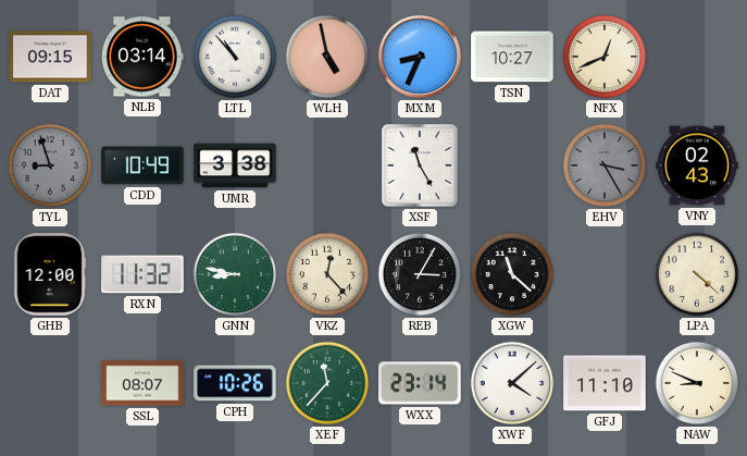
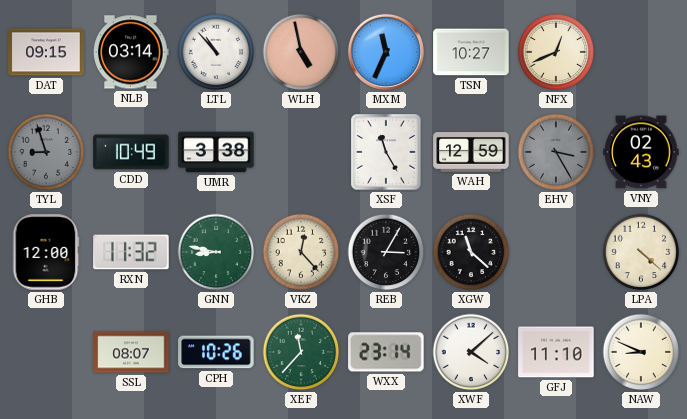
MXM: 8:34 -> 11:34
WAH: none -> 12:59
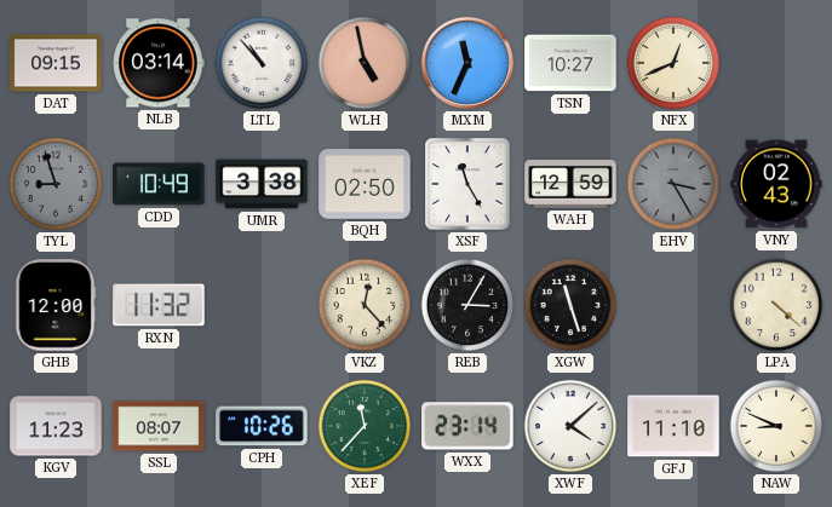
BQH: none -> 02:50
GNN: 8:47 -> none
XGW: 11:22 -> 11:27
KGV: none -> 11:23
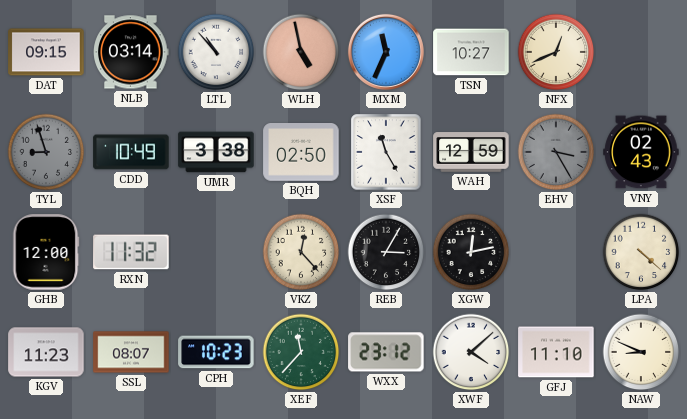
XGW: 11:27 -> 12:13
CPH: 10:26 -> 10:23
WXX: 23:14 -> 23:12
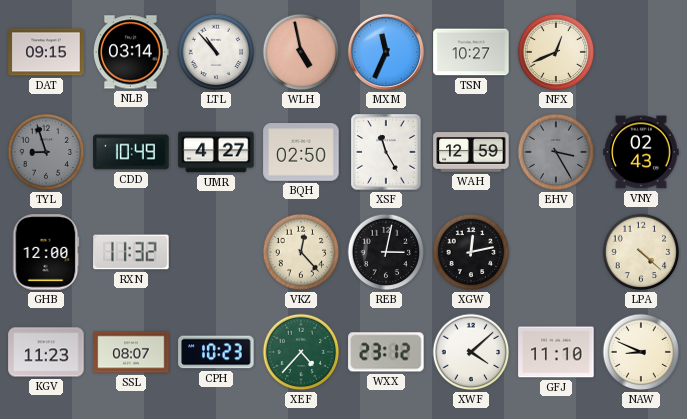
UMR: 3:38 -> 4:27
REB: 3:05 -> 3:02
XEF: 11:37 -> 4:37
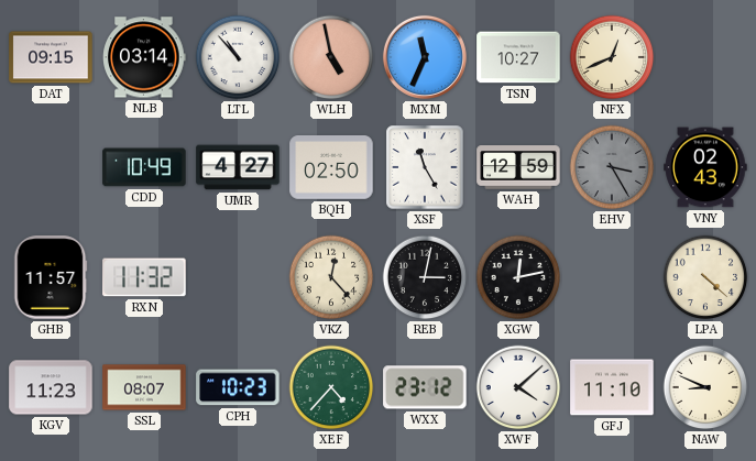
TYL: 8:57 -> none
GHB: 12:00 -> 11:57
